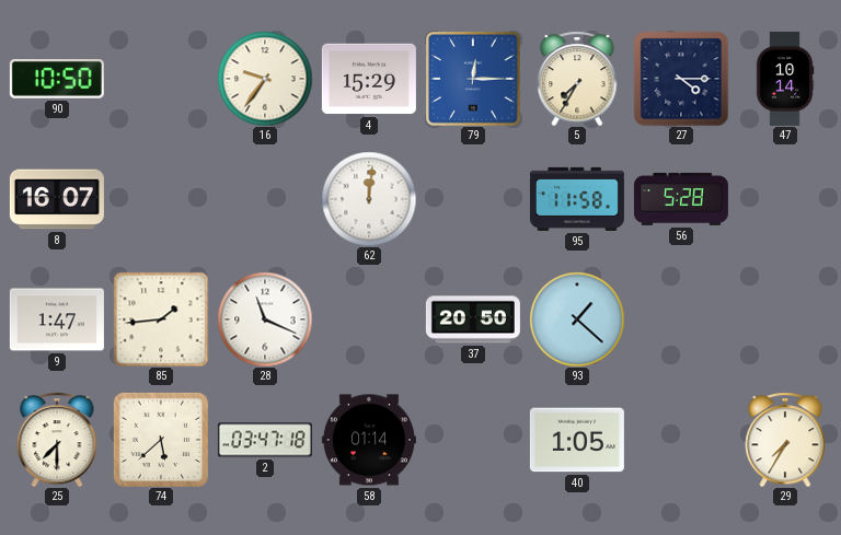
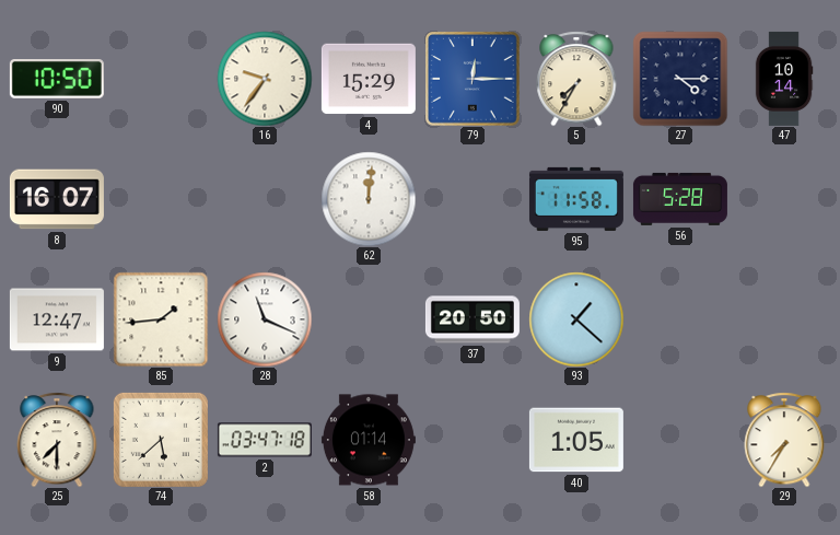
9: 1:47 -> 12:47
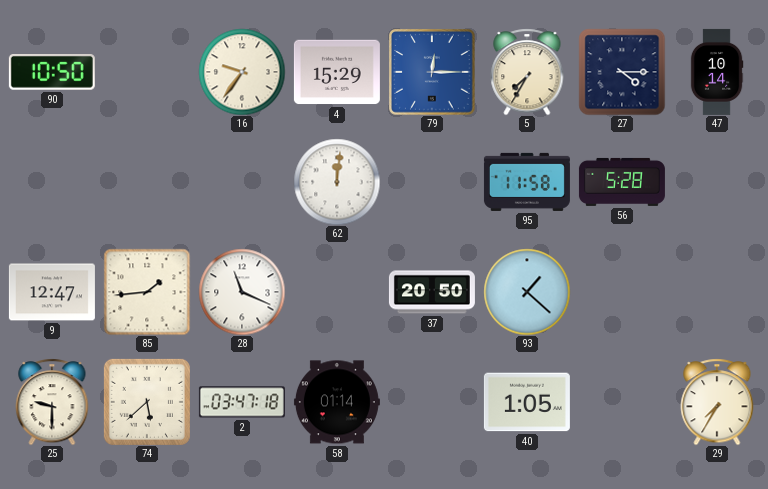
8: 16:07 -> none
25: 7:30 -> 9:30
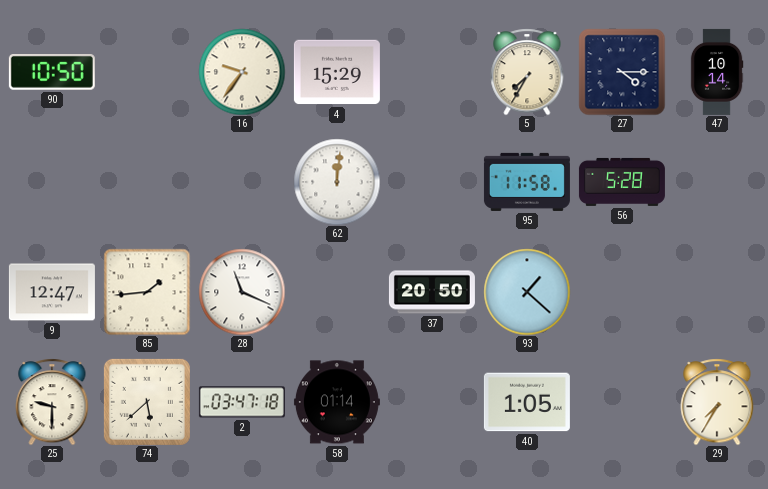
79: 12:15 -> none
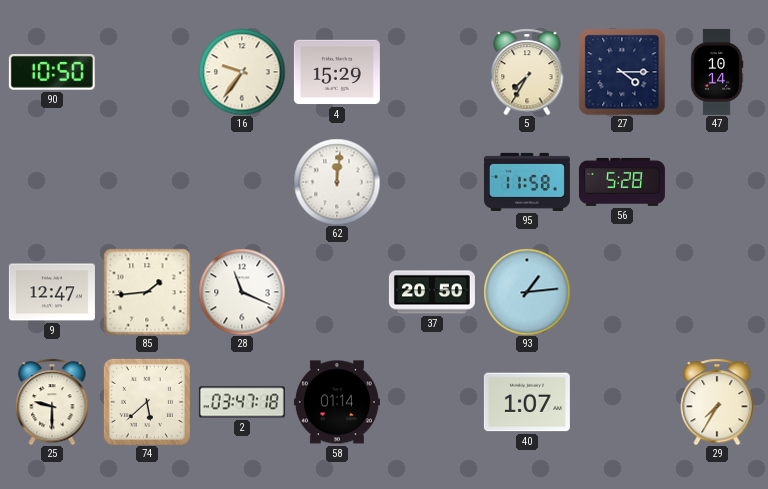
93: 1:22 -> 1:14
40: 1:05 -> 1:07
